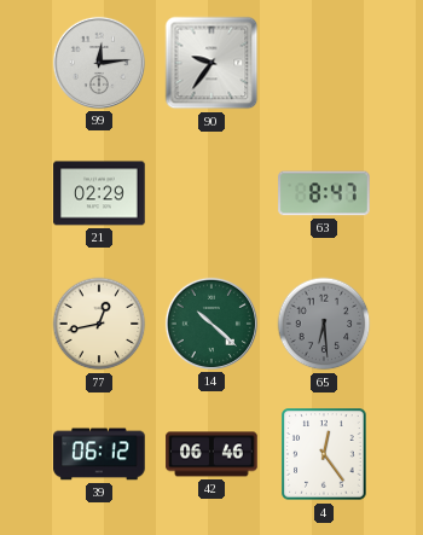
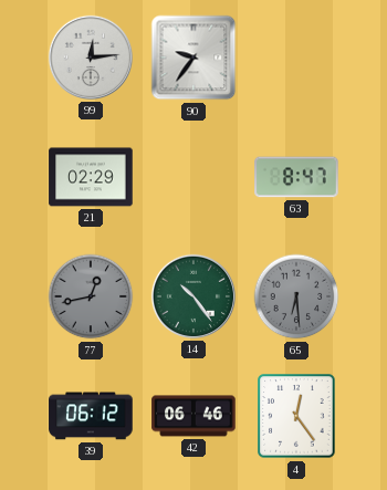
77 dial: cream -> grey
14: 10:22 -> 10:24
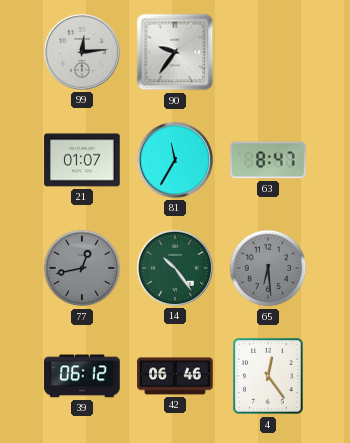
21: 02:29 -> 01:07
81: none -> 11:35
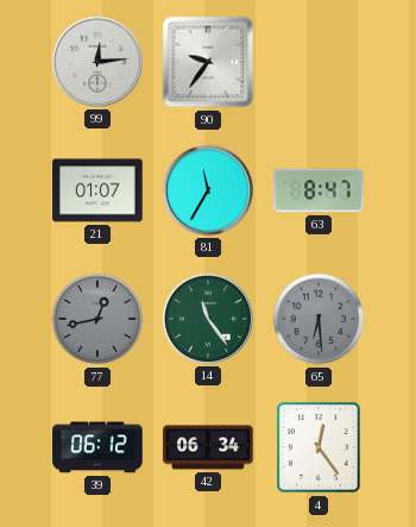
14: 10:24 -> 11:24
42: 06:46 -> 06:34
